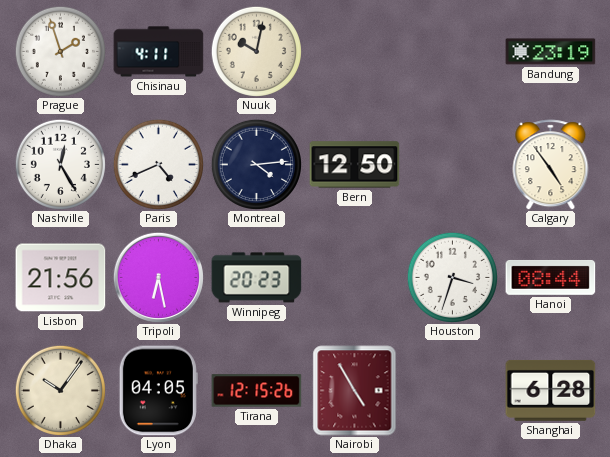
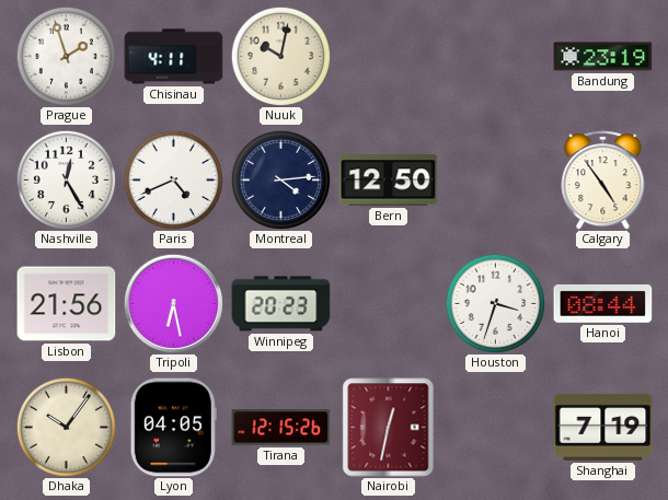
Nairobi: 4:55 -> 12:32
Shanghai: 6:28 -> 7:19
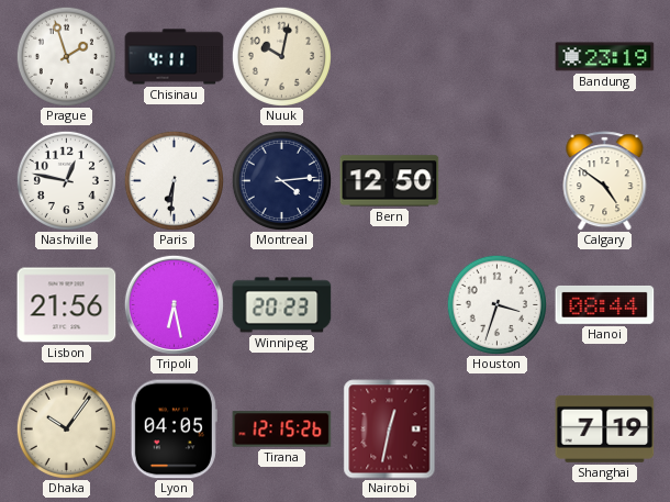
Nashville: 12:25 -> 12:47
Paris: 4:41 -> 6:31
Calgary: 4:54 -> 4:51
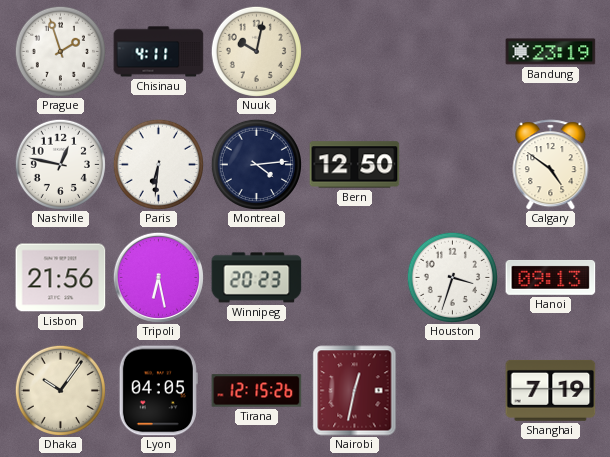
Hanoi: 08:44 -> 09:13
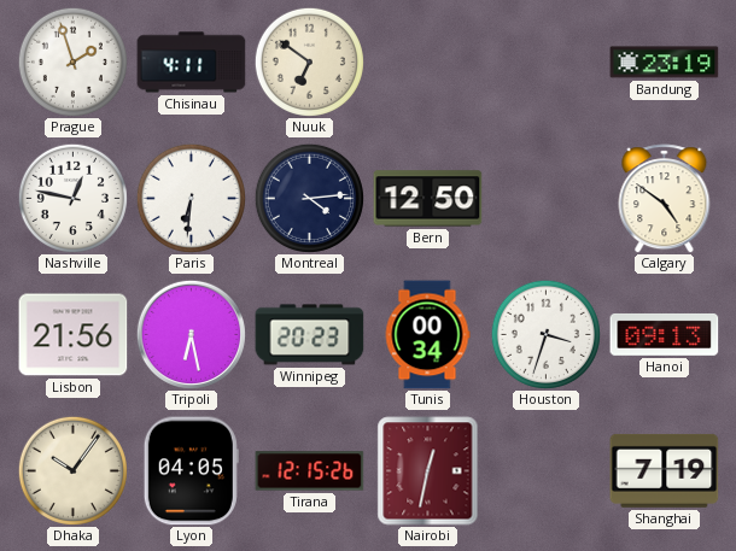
Nuuk: 10:02 -> 6:51
Tunis: none -> 00:34
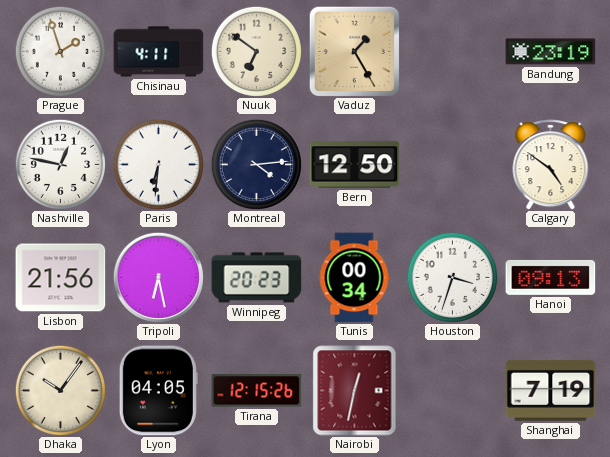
Vaduz: none -> 1:25
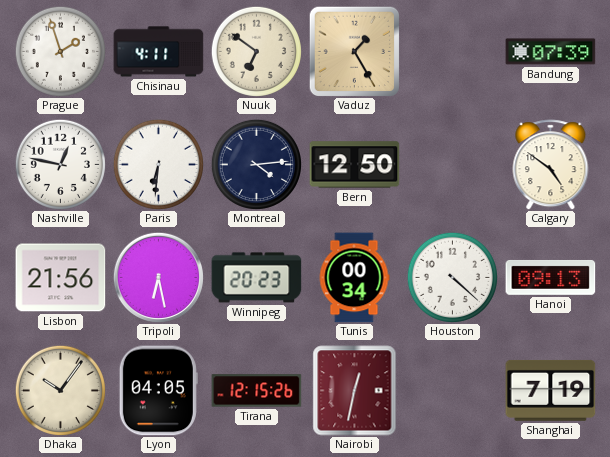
Bandung: 23:19 -> 07:39
Houston: 3:33 -> 4:22
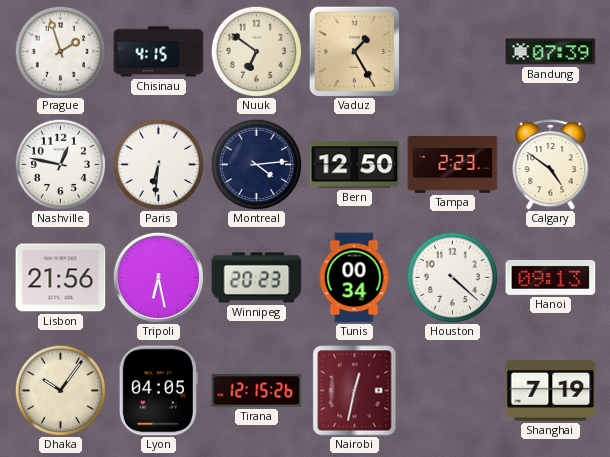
Chisinau: 4:11 -> 4:15
Tampa: none -> 2:23
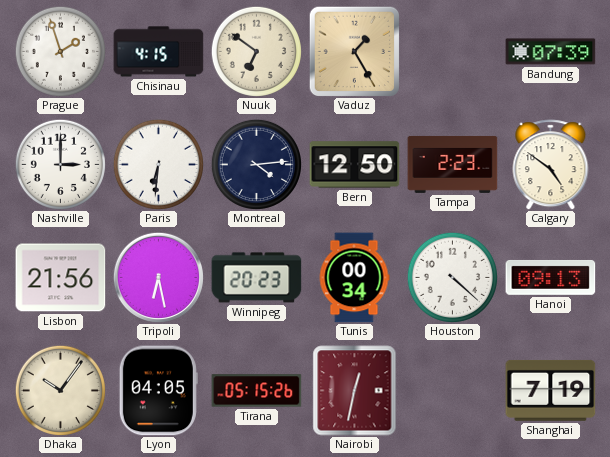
Nashville: 12:47 -> 3:00
Tirana: 12:15 -> 05:15
